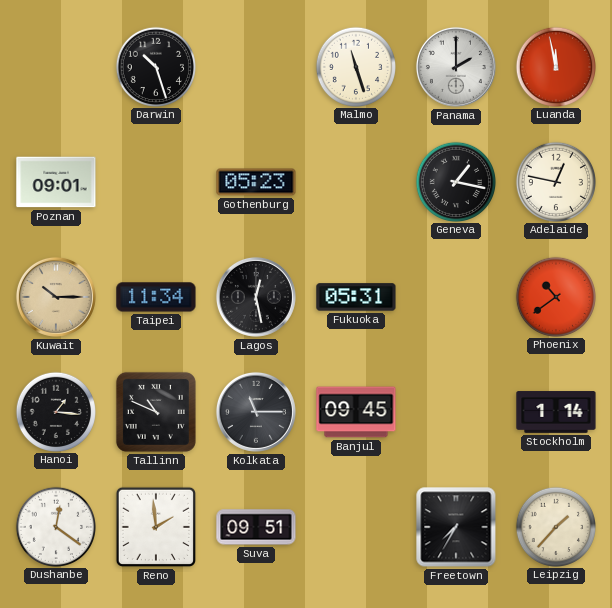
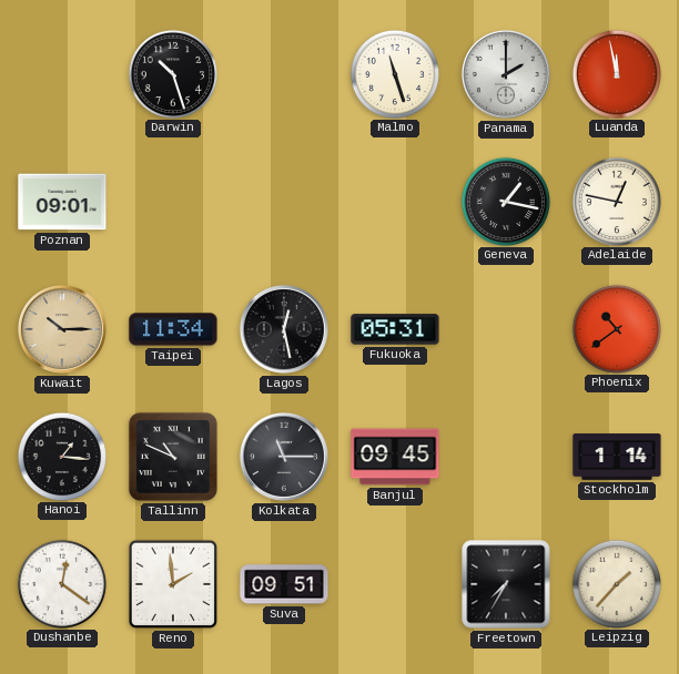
Gothenburg: 05:23 -> none
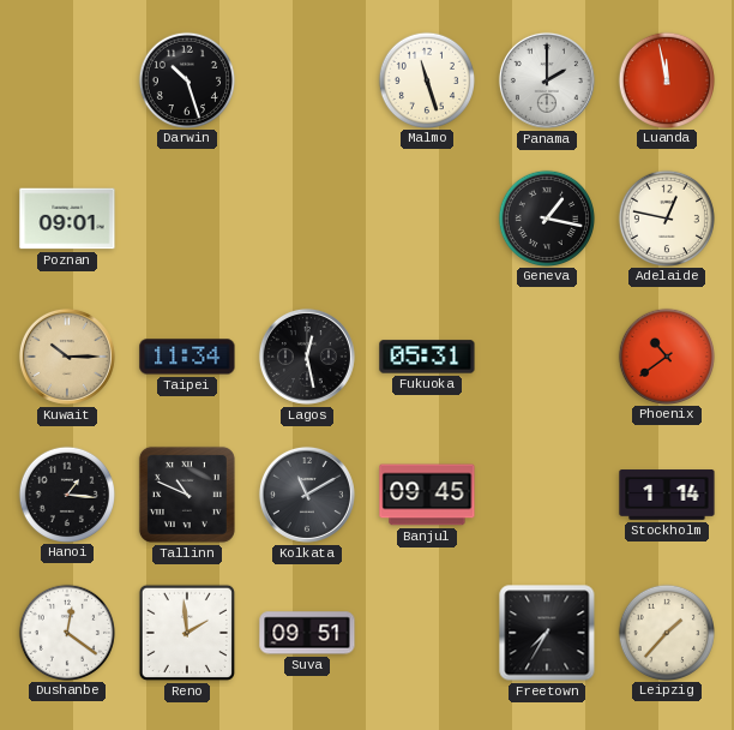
Kolkata: 11:15 -> 11:10
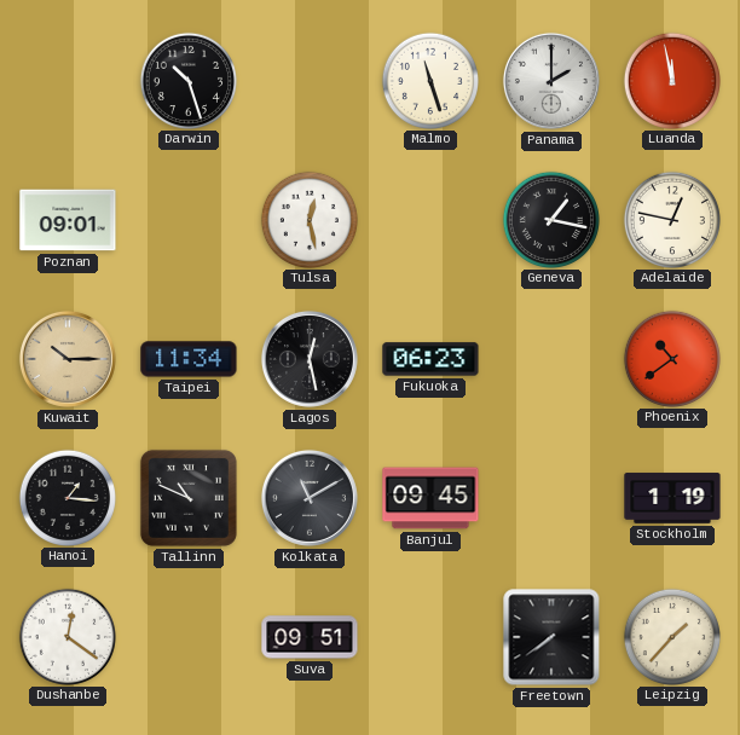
Tulsa: none -> 12:28
Fukuoka: 05:31 -> 06:23
Stockholm: 1:14 -> 1:19
Reno: 1:59 -> none
Freetown: 7:35 -> 7:39
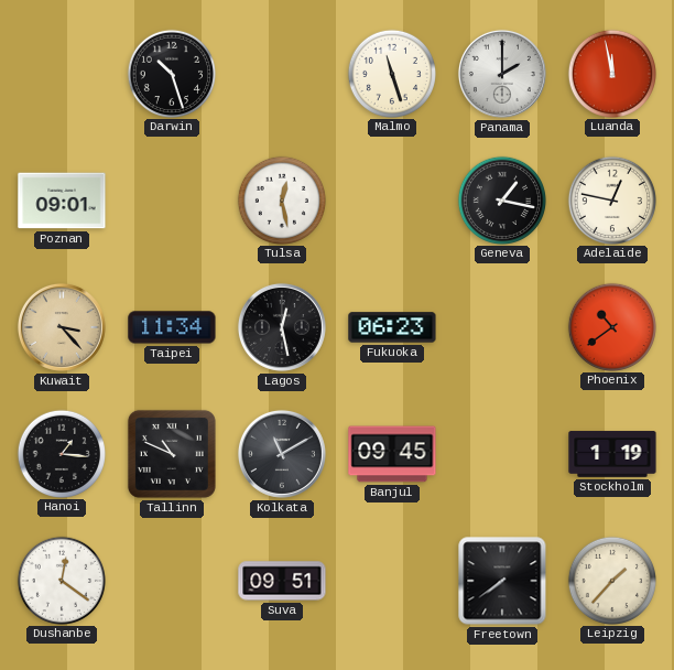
Kuwait: 10:15 -> 3:23
